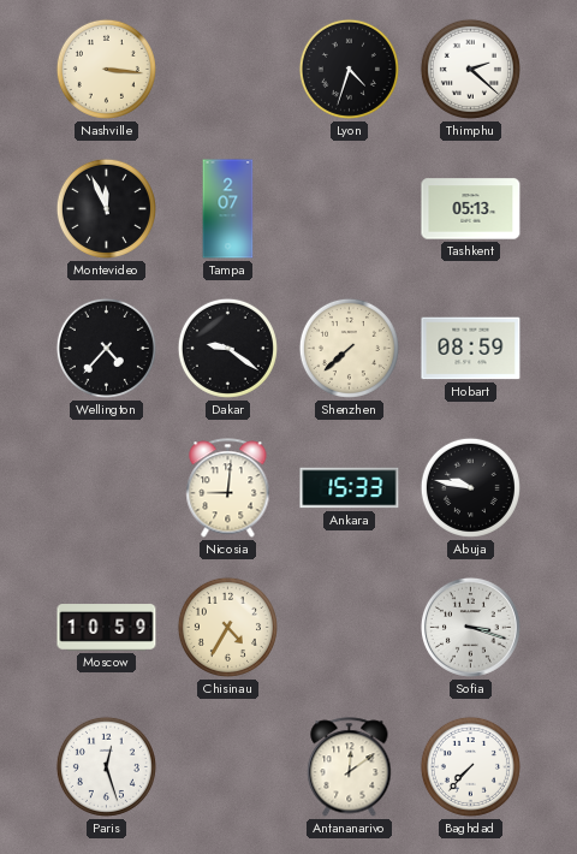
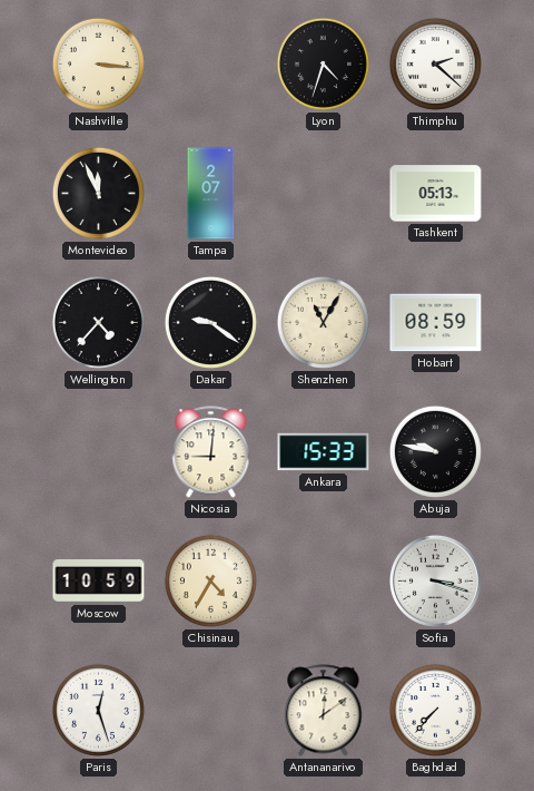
Shenzhen: 7:38 -> 11:05
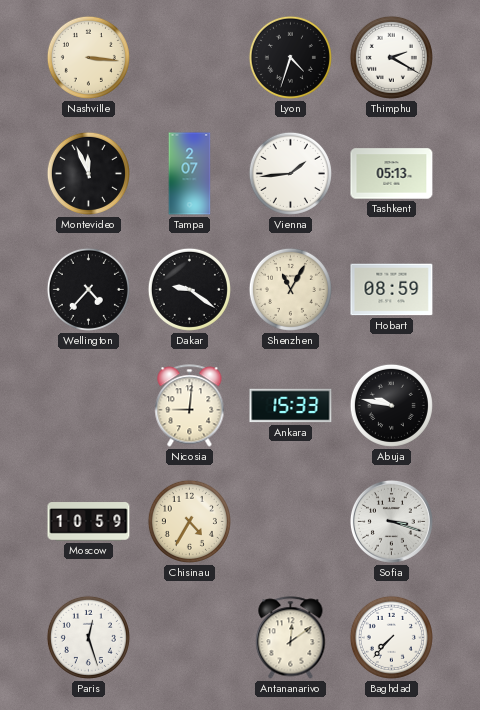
Thimphu: 2:22 -> 2:20
Vienna: none -> 1:44
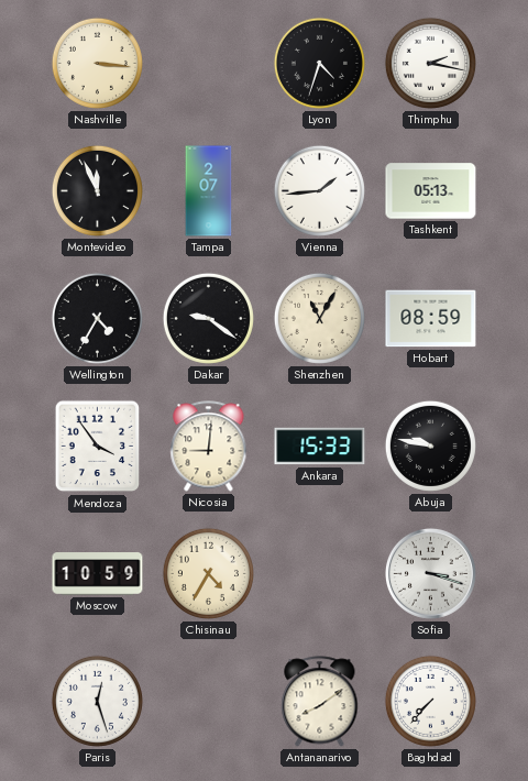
Thimphu: 2:20 -> 2:17
Wellington: 4:37 -> 4:35
Mendoza: none -> 3:54
Antananarivo: 12:09 -> 8:09
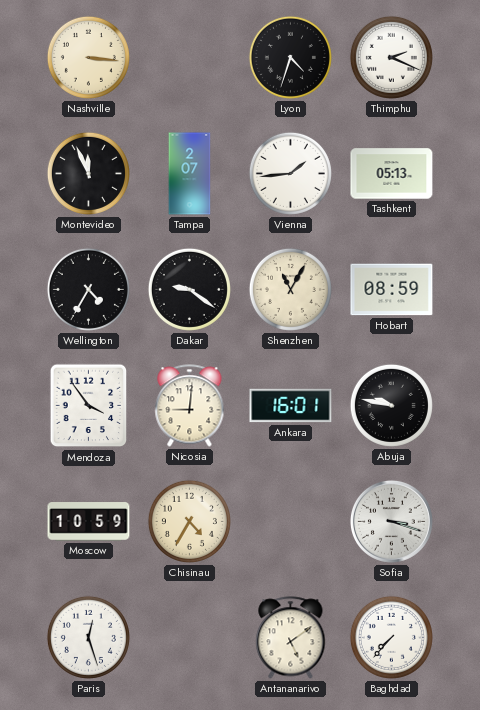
Thimphu: 2:17 -> 2:19
Ankara: 15:33 -> 16:01
Antananarivo: 8:09 -> 5:09
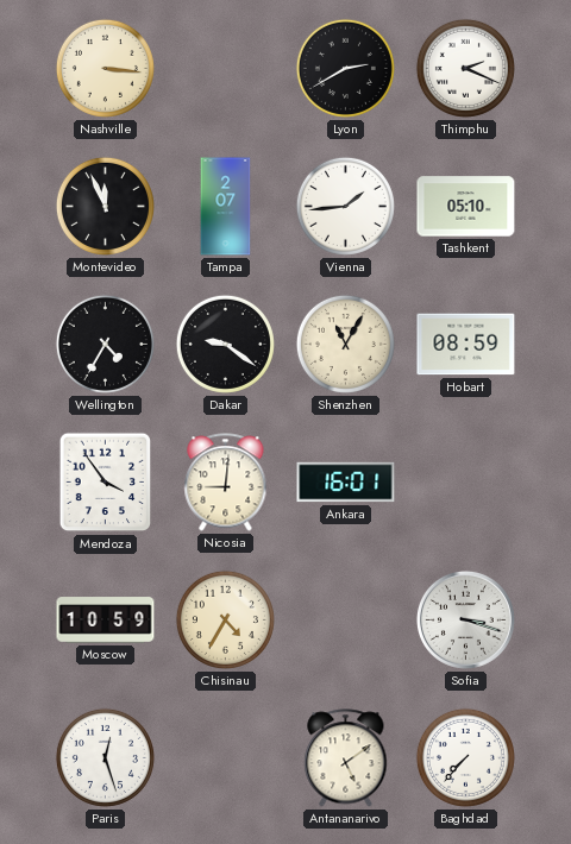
Lyon: 4:33 -> 2:40
Tashkent: 05:13 -> 05:10
Abuja: 9:47 -> none
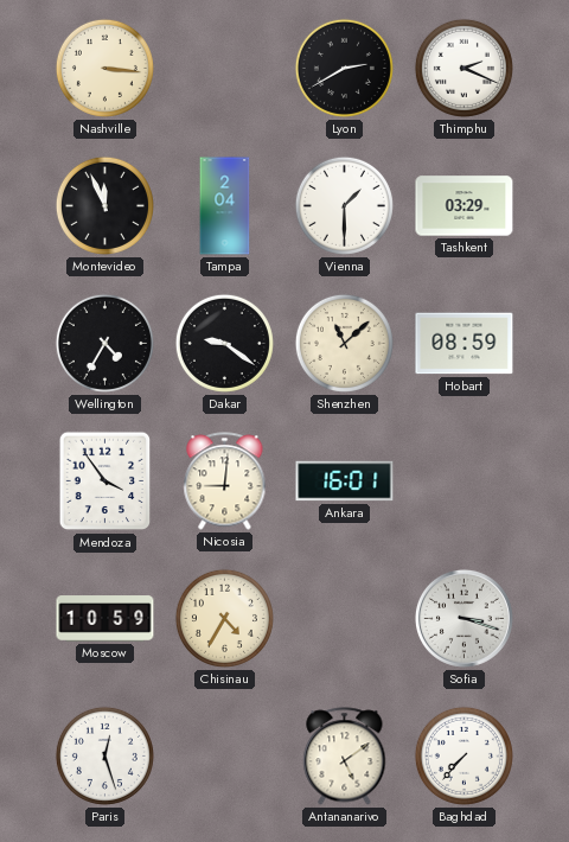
Tampa: 2:07 -> 2:04
Vienna: 1:44 -> 1:30
Tashkent: 05:10 -> 03:29
Shenzhen: 11:05 -> 11:08
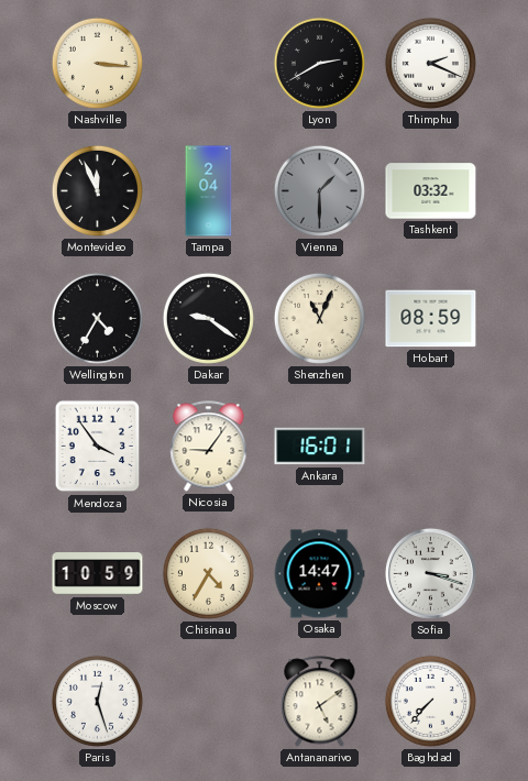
Vienna dial: white -> grey
Tashkent: 03:29 -> 03:32
Shenzhen: 11:08 -> 11:04
Nicosia: 9:01 -> 9:06
Osaka: none -> 14:47
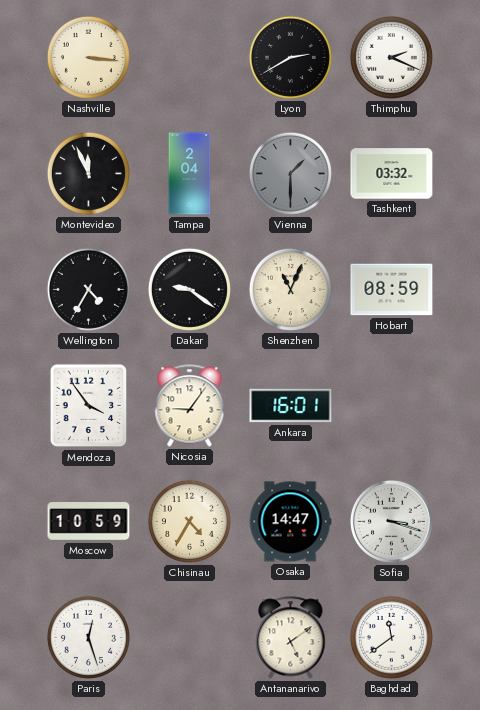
Baghdad: 7:37 -> 11:39
